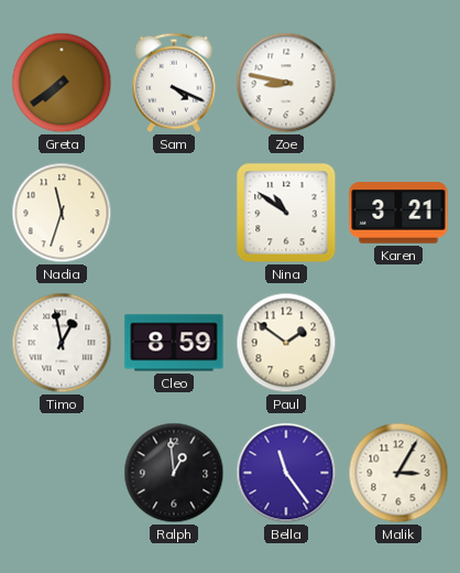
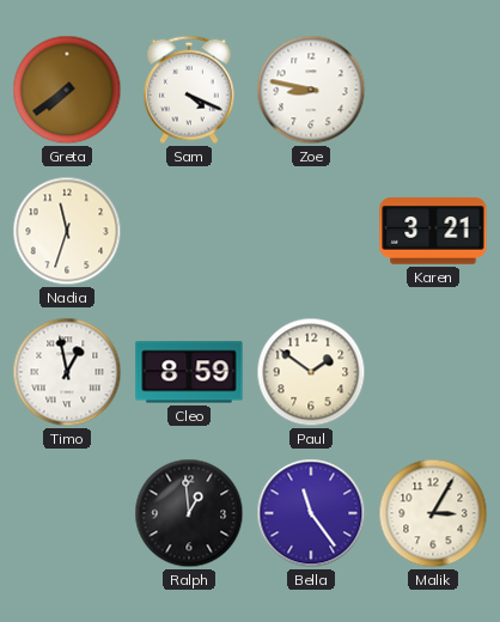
Nina: 10:51 -> none
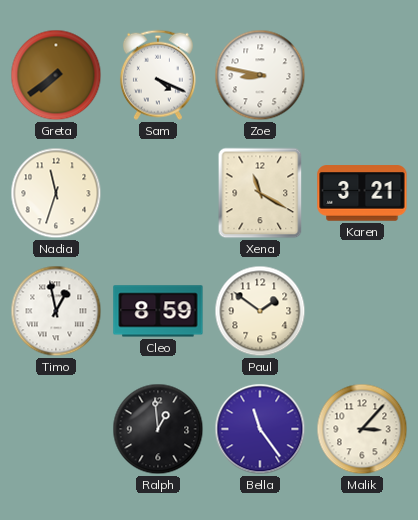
Xena: none -> 11:20
Malik: 3:05 -> 3:07
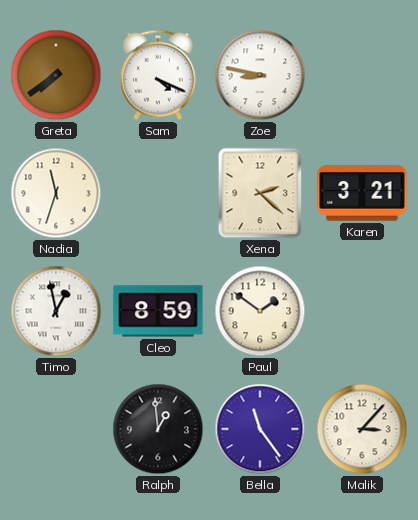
Xena: 11:20 -> 2:22
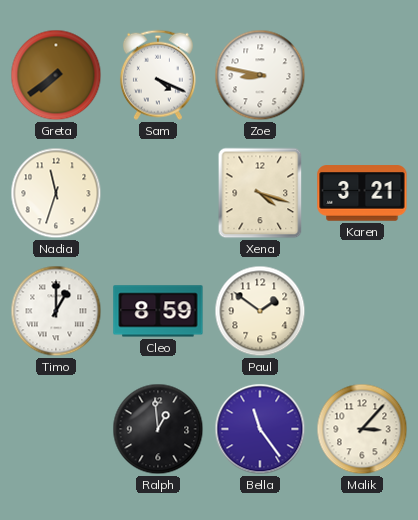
Xena: 2:22 -> 4:18
Timo: 12:58 -> 1:00
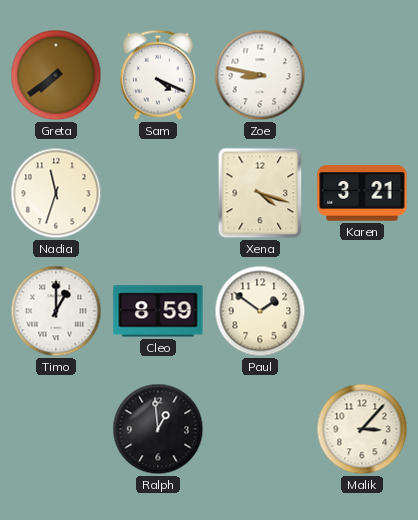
Bella: 11:24 -> none
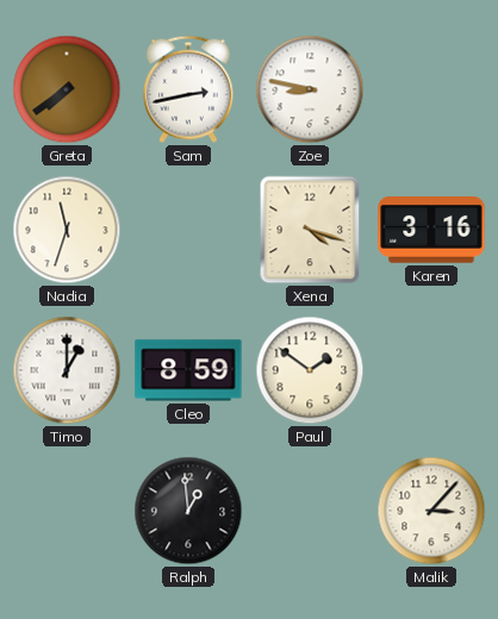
Sam: 4:19 -> 2:43
Karen: 3:21 -> 3:16
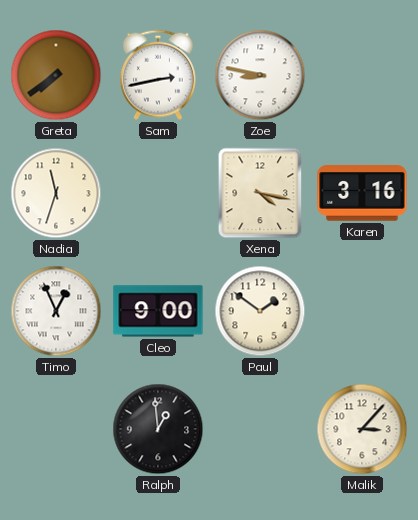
Xena: 4:18 -> 4:17
Timo: 1:00 -> 12:56
Cleo: 8:59 -> 9:00
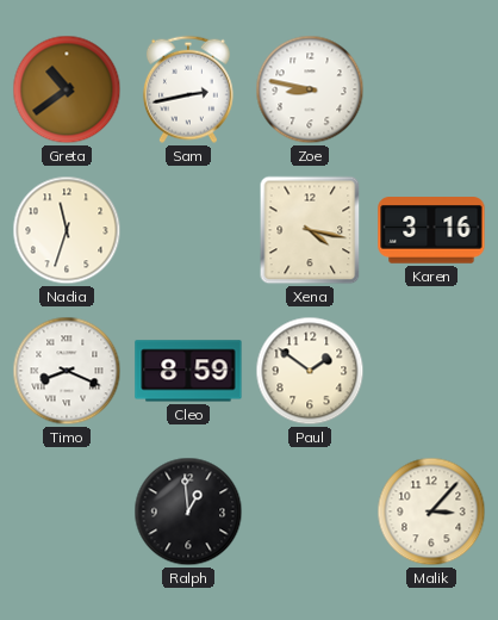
Greta: 7:39 -> 10:39
Timo: 12:56 -> 8:19
Cleo: 9:00 -> 8:59
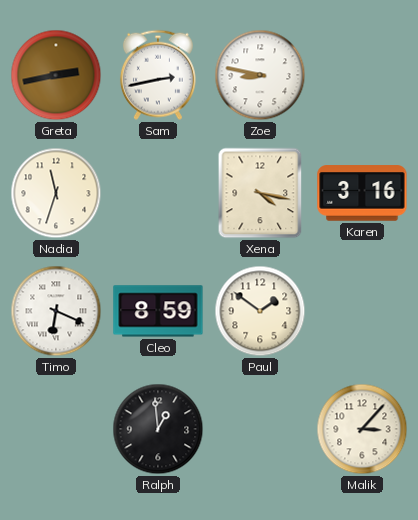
Greta: 10:39 -> 2:43
Timo: 8:19 -> 6:19
